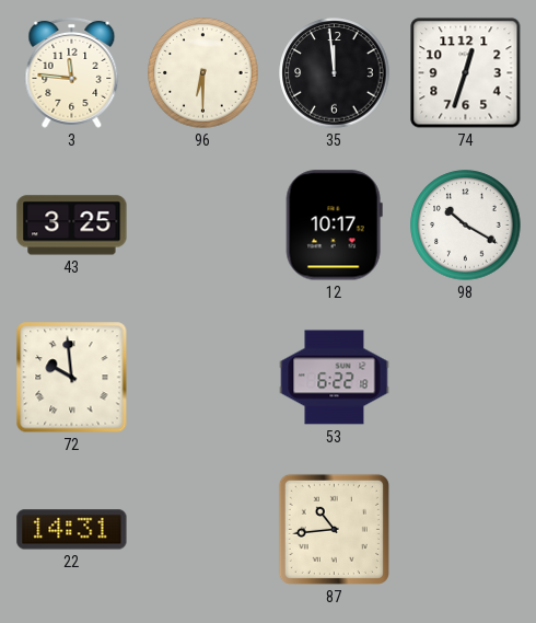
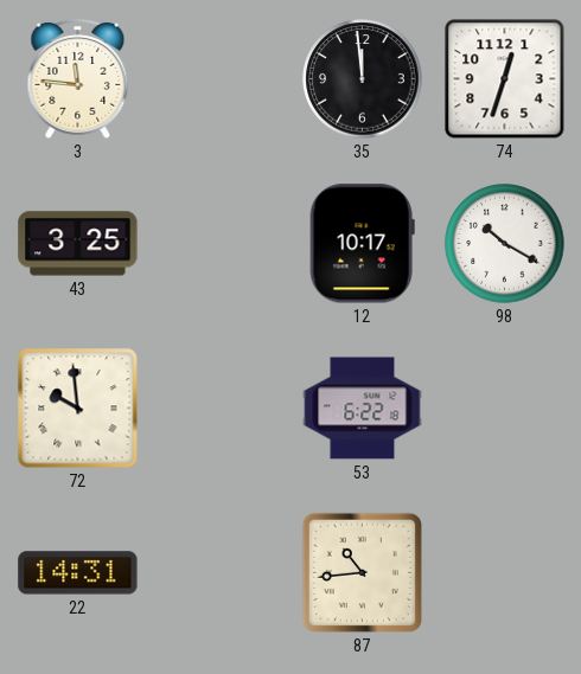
96: 6:30 -> none
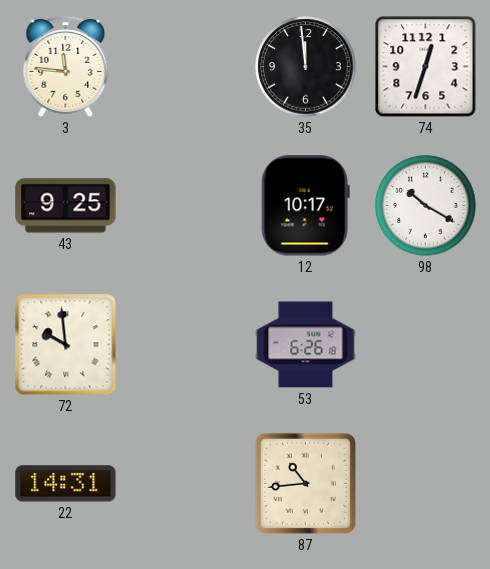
43: 3:25 -> 9:25
53: 6:22 -> 6:26
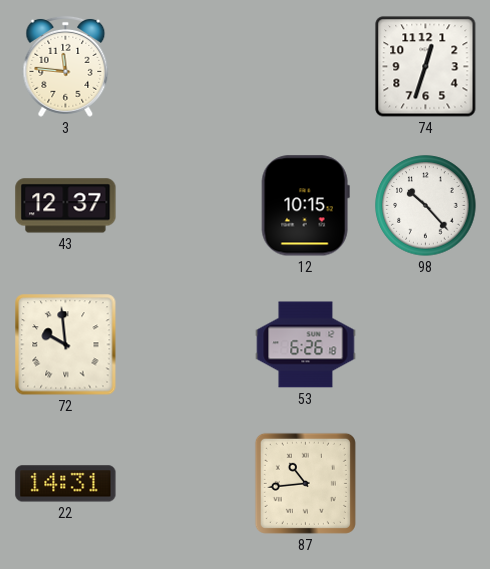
35: 11:59 -> none
43: 9:25 -> 12:37
12: 10:17 -> 10:15
98: 10:20 -> 10:23
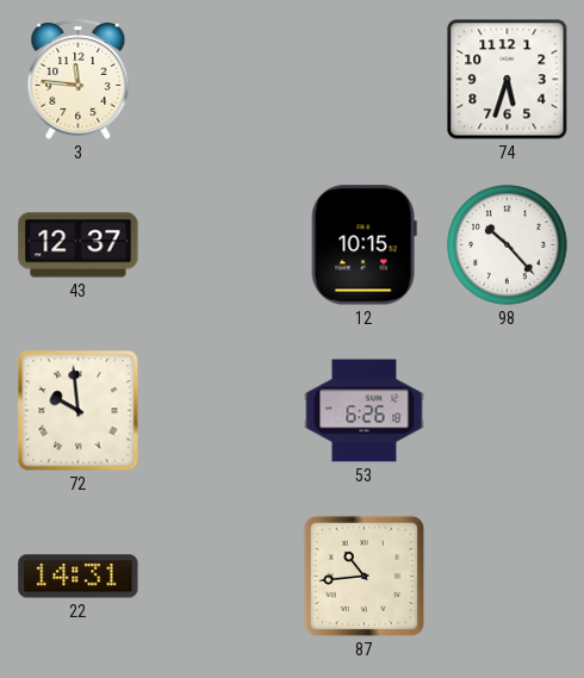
74: 12:33 -> 5:33
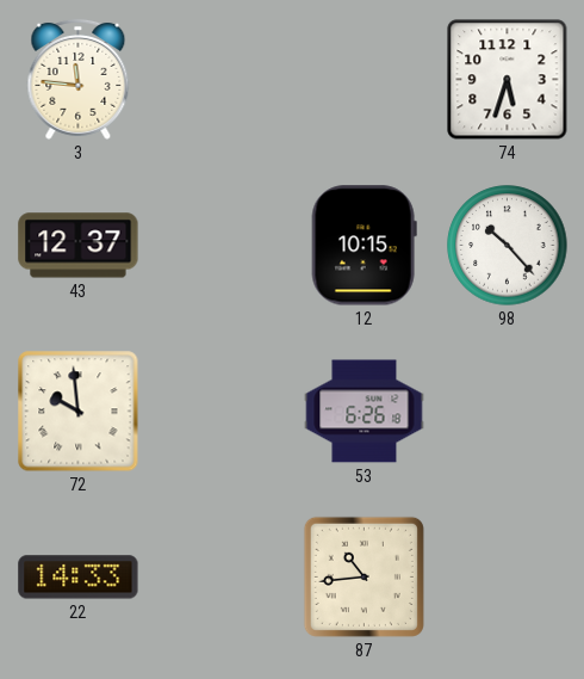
22: 14:31 -> 14:33
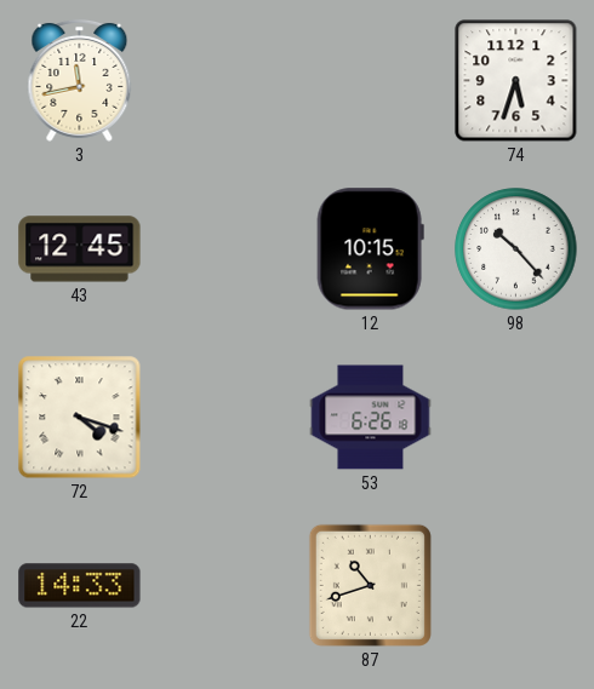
3: 11:46 -> 11:43
43: 12:37 -> 12:45
72: 9:59 -> 4:18
87: 10:44 -> 10:42
